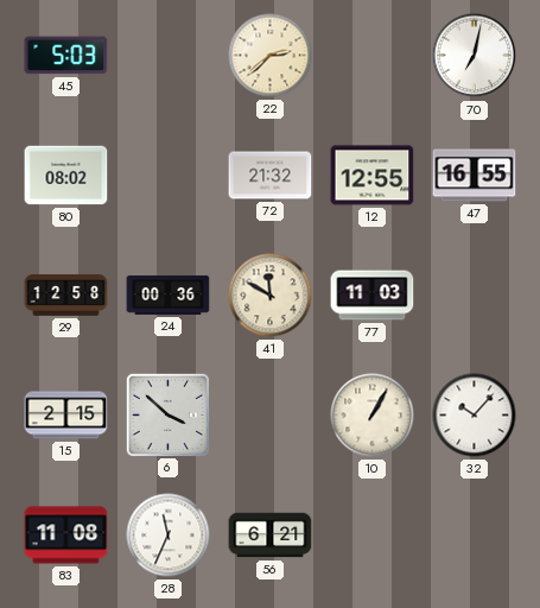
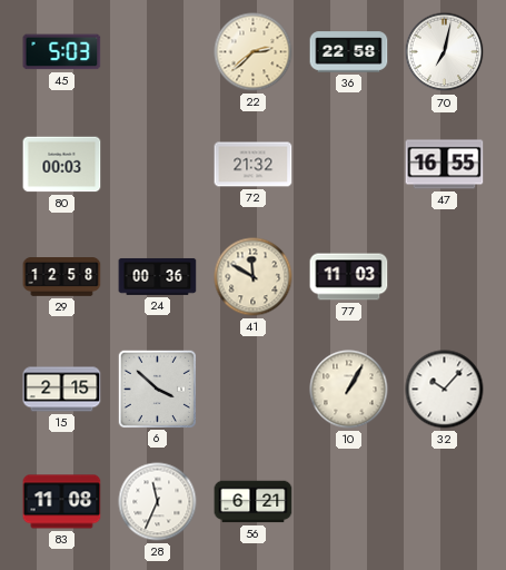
36: none -> 22:58
80: 08:02 -> 00:03
12: 12:55 -> none
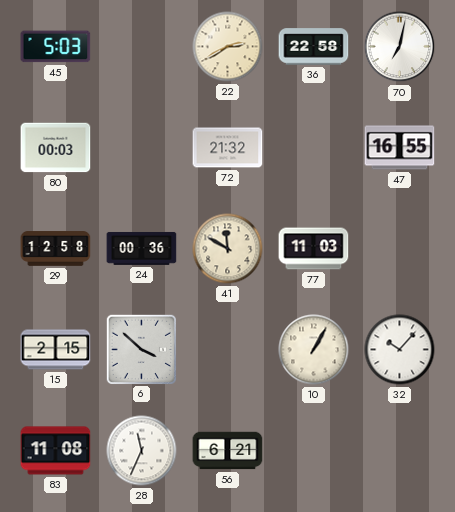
22: 2:38 -> 2:40
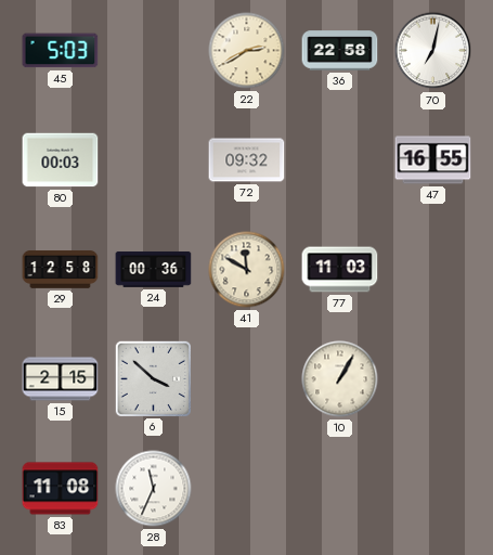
72: 21:32 -> 09:32
32: 10:07 -> none
56: 6:21 -> none
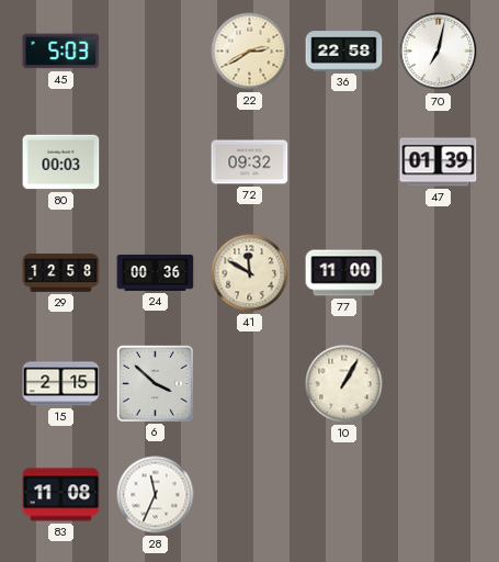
47: 16:55 -> 01:39
77: 11:03 -> 11:00
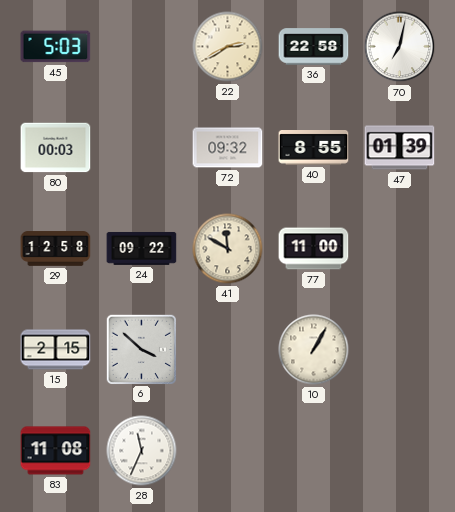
40: none -> 8:55
24: 00:36 -> 09:22
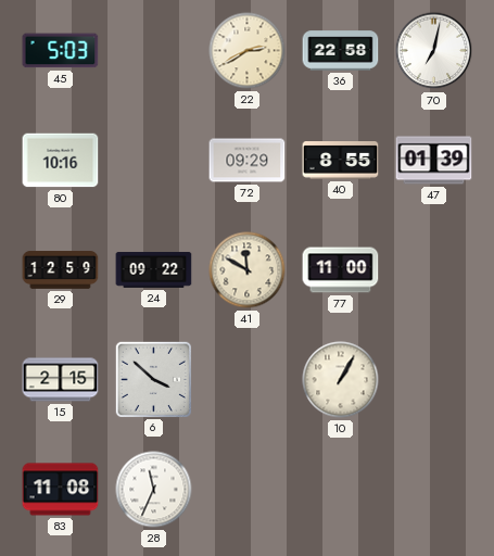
80: 00:03 -> 10:16
72: 09:32 -> 09:29
29: 12:58 -> 12:59
